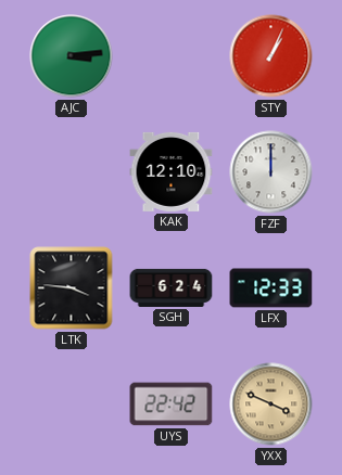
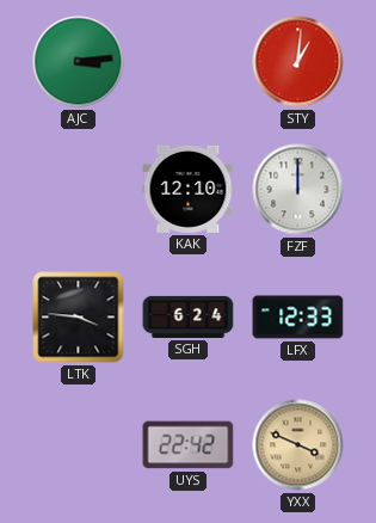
STY: 1:04 -> 1:01
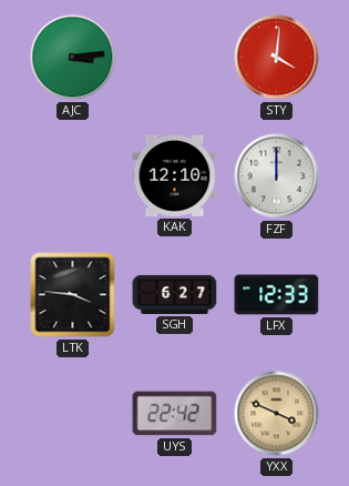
STY: 1:01 -> 4:01
SGH: 6:24 -> 6:27
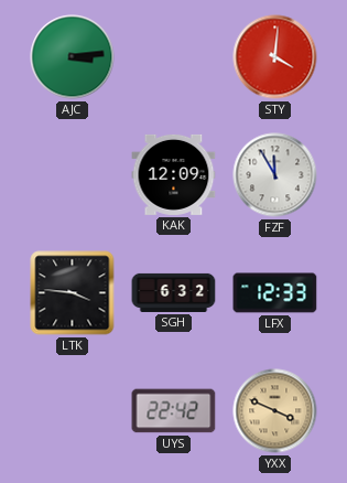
KAK: 12:10 -> 12:09
FZF: 12:00 -> 11:55
SGH: 6:27 -> 6:32
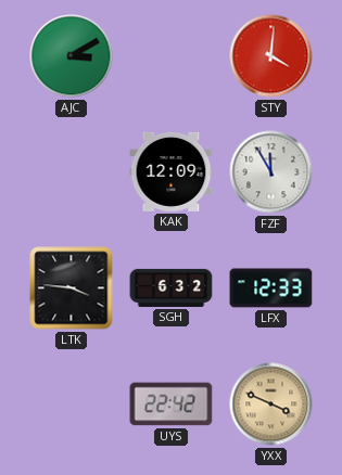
AJC: 3:14 -> 3:10
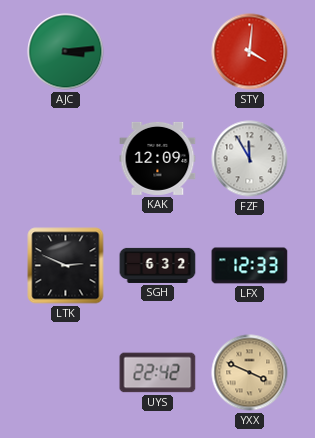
AJC: 3:10 -> 3:14
LTK: 3:46 -> 2:49
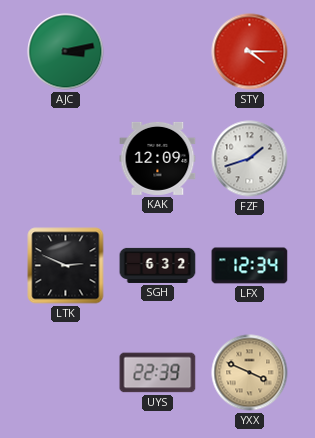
AJC: 3:14 -> 3:13
STY: 4:01 -> 4:15
FZF: 11:55 -> 1:42
LFX: 12:33 -> 12:34
UYS: 22:42 -> 22:39
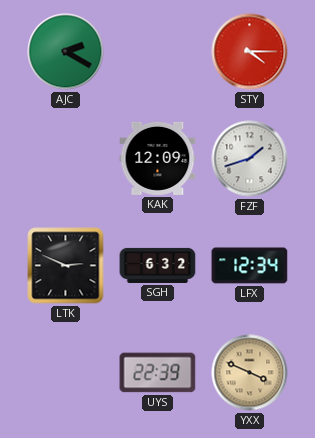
AJC: 3:13 -> 2:20
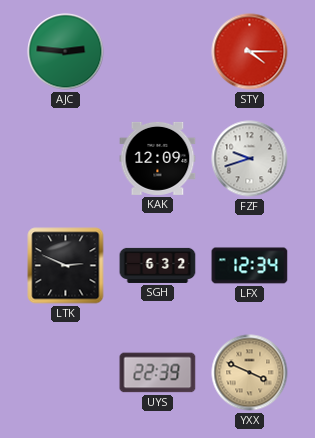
AJC: 2:20 -> 2:46
FZF: 1:42 -> 9:42
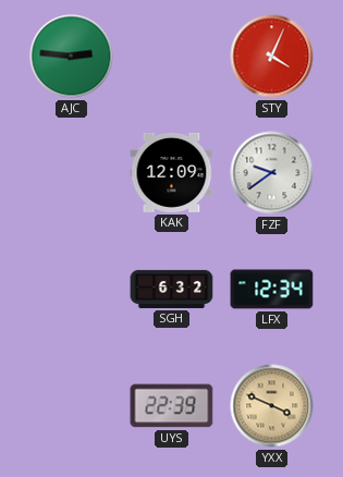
STY: 4:15 -> 4:04
FZF: 9:42 -> 9:39
LTK: 2:49 -> none
